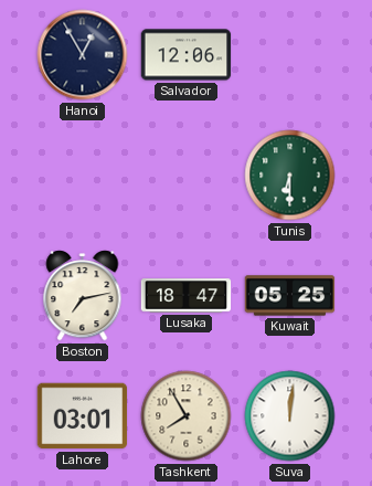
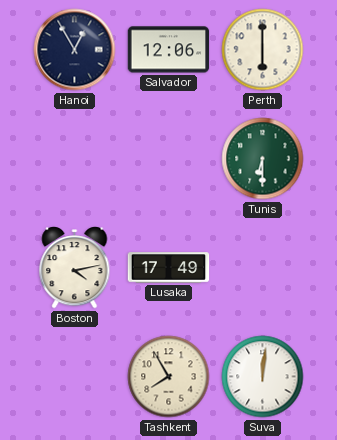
Perth: none -> 6:00
Boston: 7:13 -> 4:13
Lusaka: 18:47 -> 17:49
Kuwait: 05:25 -> none
Lahore: 03:01 -> none
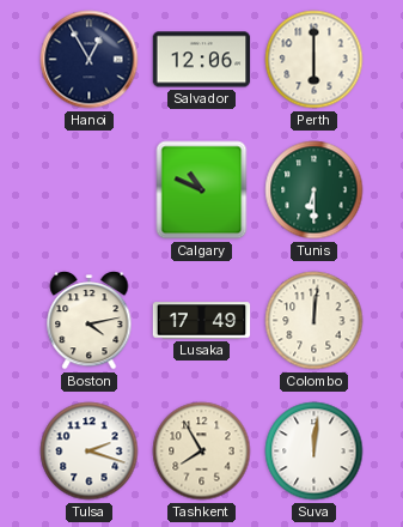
Calgary: none -> 10:49
Colombo: none -> 12:01
Tulsa: none -> 2:18
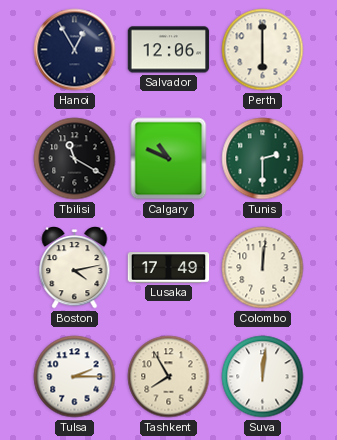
Tbilisi: none -> 11:20
Tunis: 6:30 -> 2:30
Tulsa: 2:18 -> 2:15
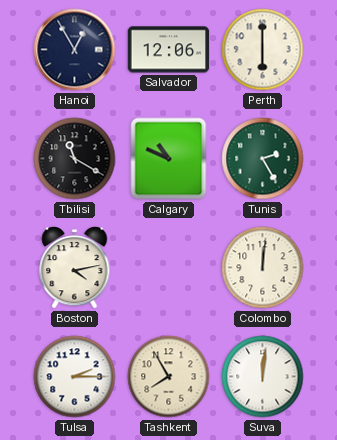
Tunis: 2:30 -> 2:25
Lusaka: 17:49 -> none
